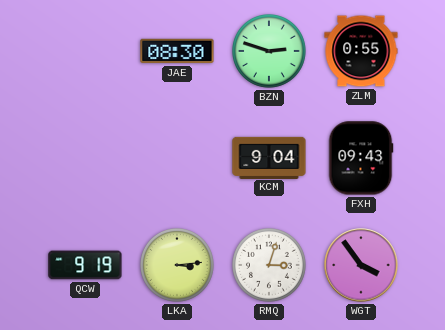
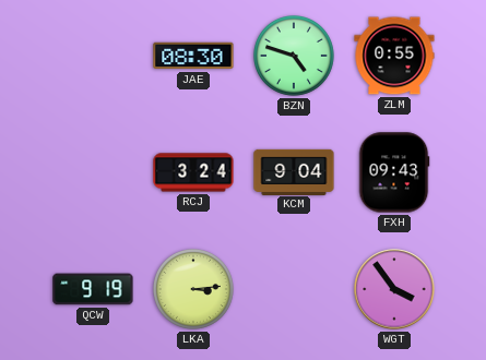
BZN: 2:48 -> 4:48
RCJ: none -> 3:24
RMQ: 3:03 -> none
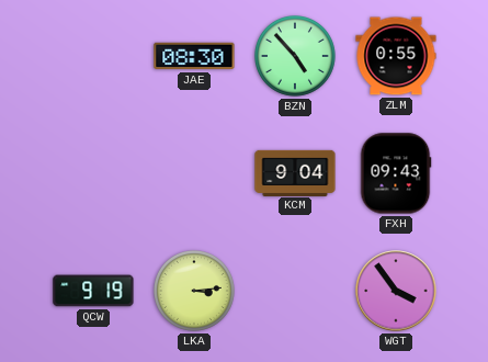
BZN: 4:48 -> 4:53
RCJ: 3:24 -> none
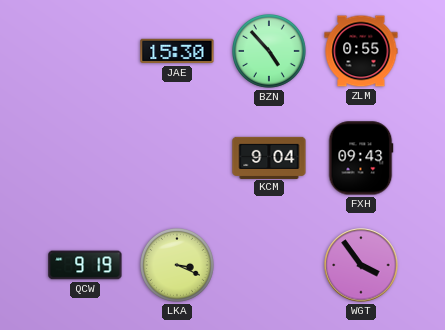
JAE: 08:30 -> 15:30
LKA: 3:14 -> 3:19
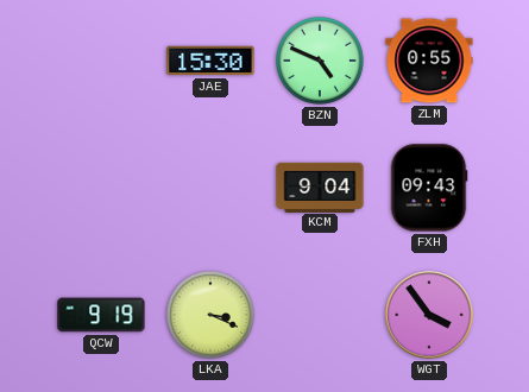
BZN: 4:53 -> 4:49
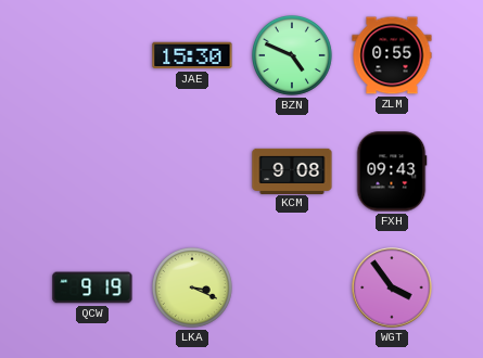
KCM: 9:04 -> 9:08
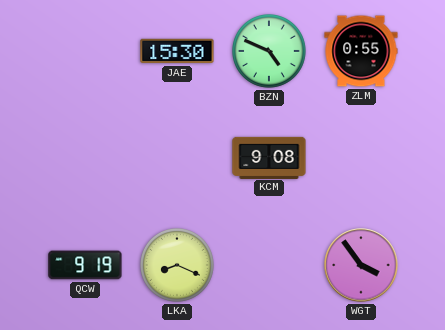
FXH: 09:43 -> none
LKA: 3:19 -> 8:19
